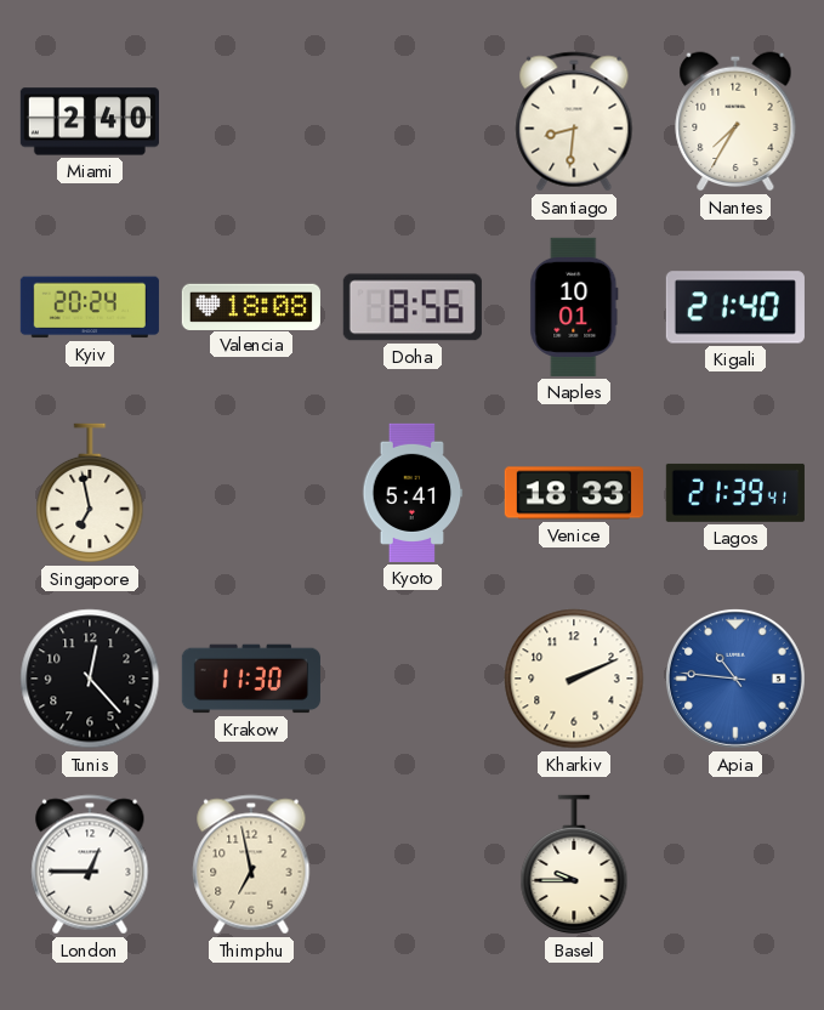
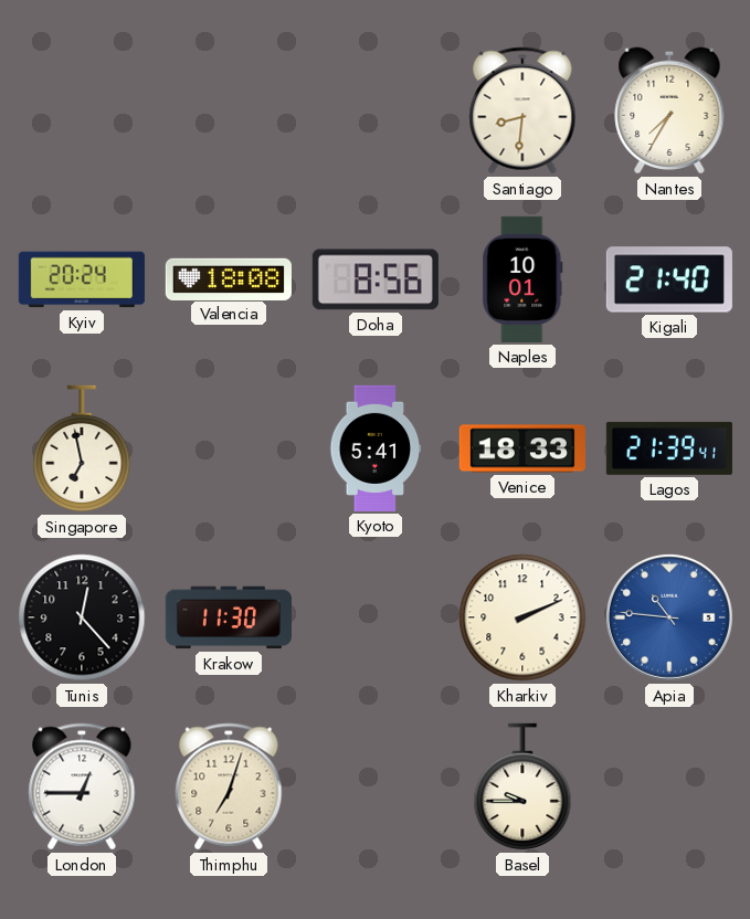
Miami: 2:40 -> none
Thimphu: 6:58 -> 7:03
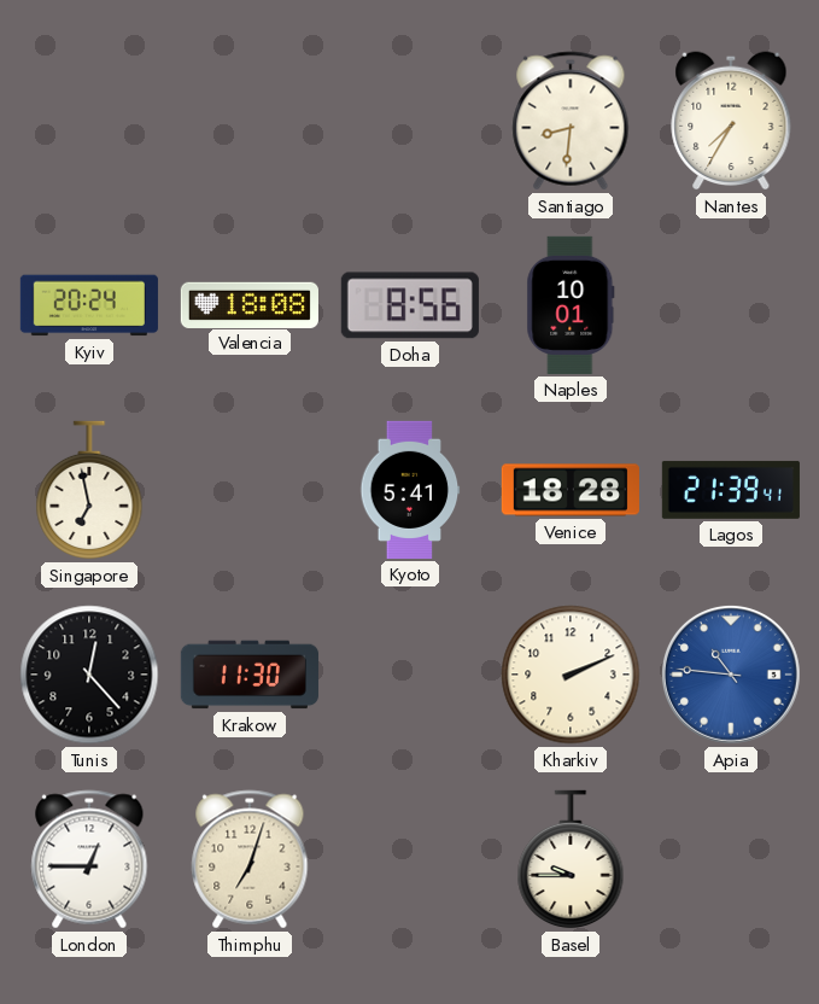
Kigali: 21:40 -> none
Venice: 18:33 -> 18:28
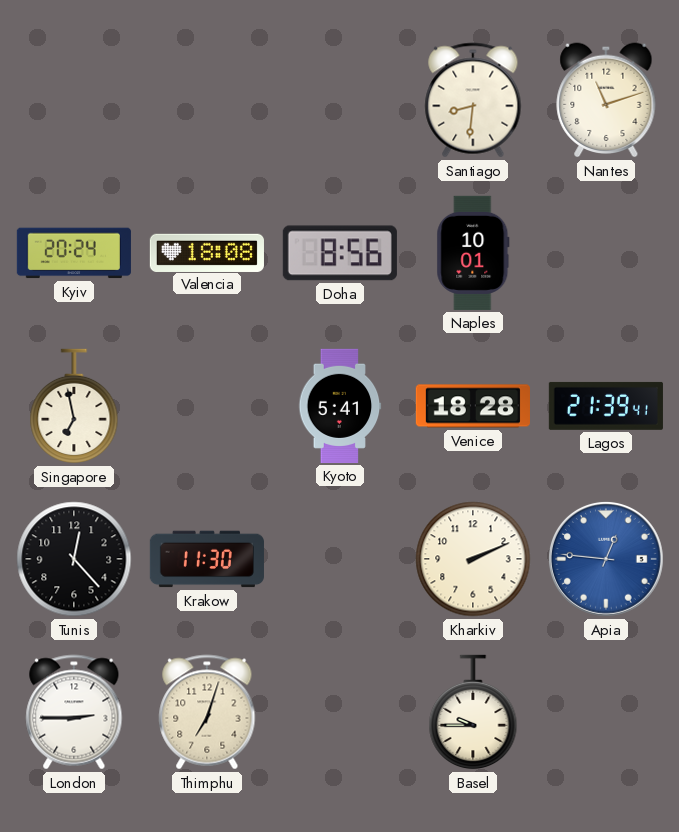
Nantes: 7:35 -> 11:12
Apia: 10:46 -> 12:46
London: 12:45 -> 2:45
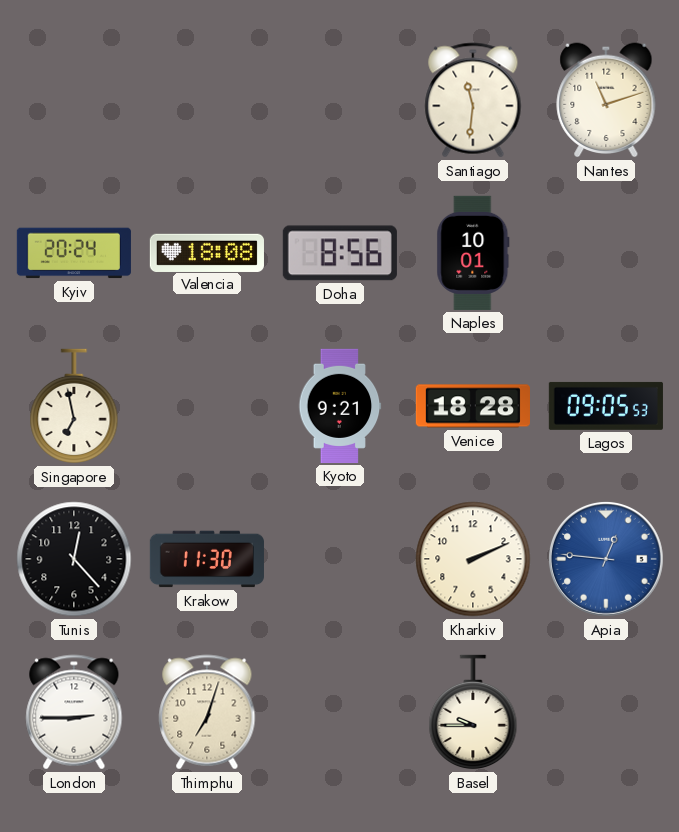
Santiago: 8:31 -> 11:31
Kyoto: 5:41 -> 9:21
Lagos: 21:39 -> 09:05
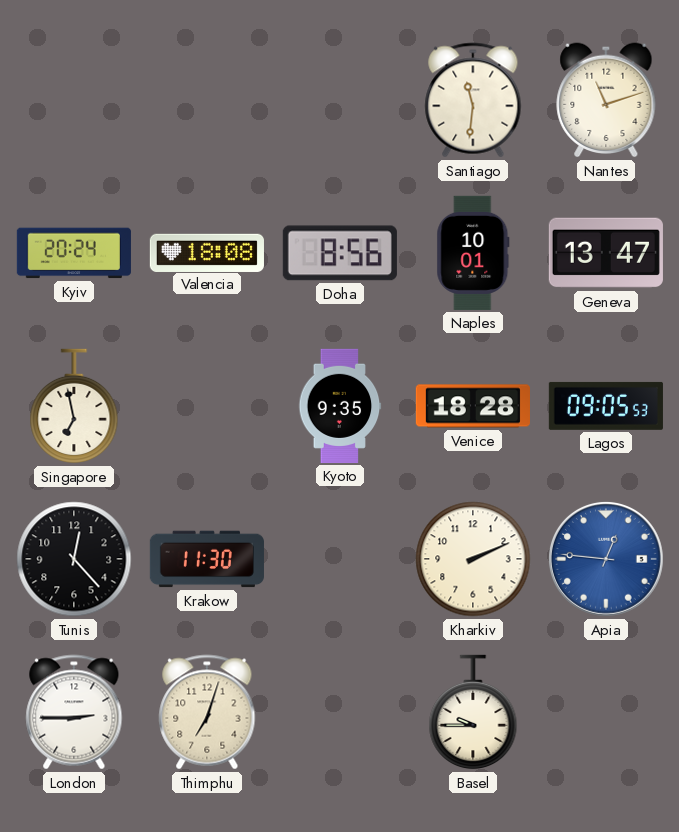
Geneva: none -> 13:47
Kyoto: 9:21 -> 9:35
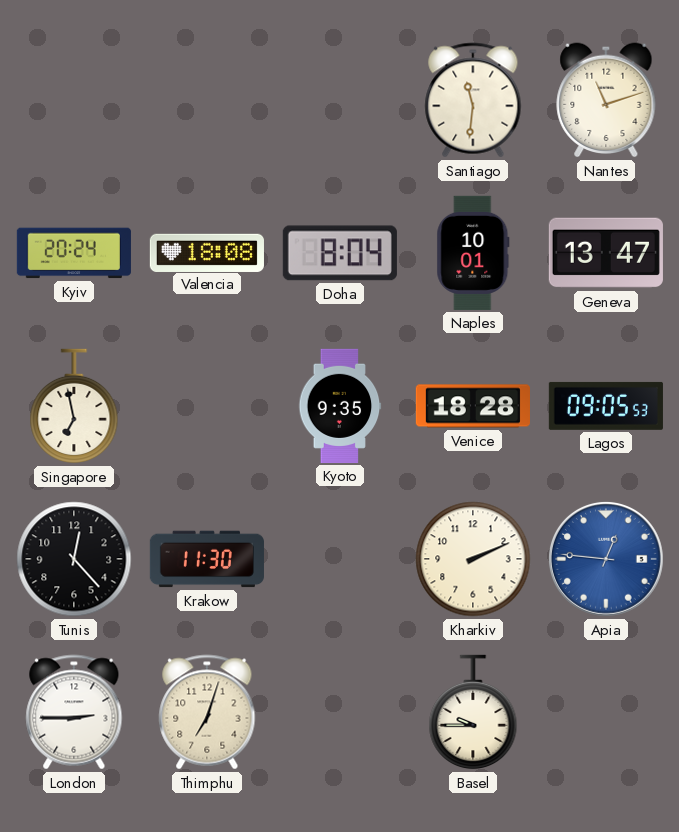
Doha: 8:56 -> 8:04
